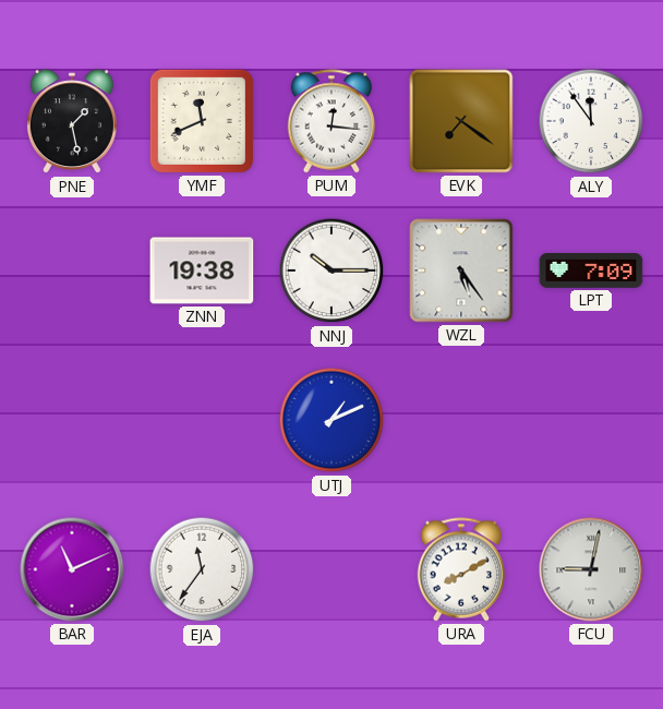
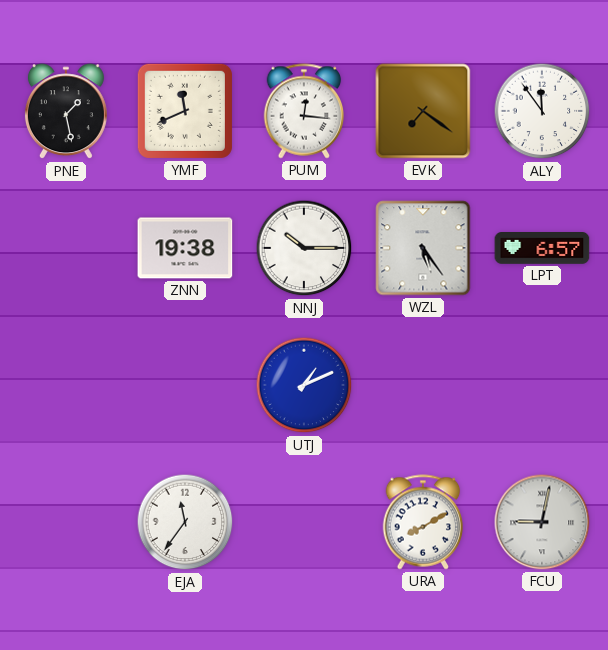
LPT: 7:09 -> 6:57
BAR: 11:11 -> none
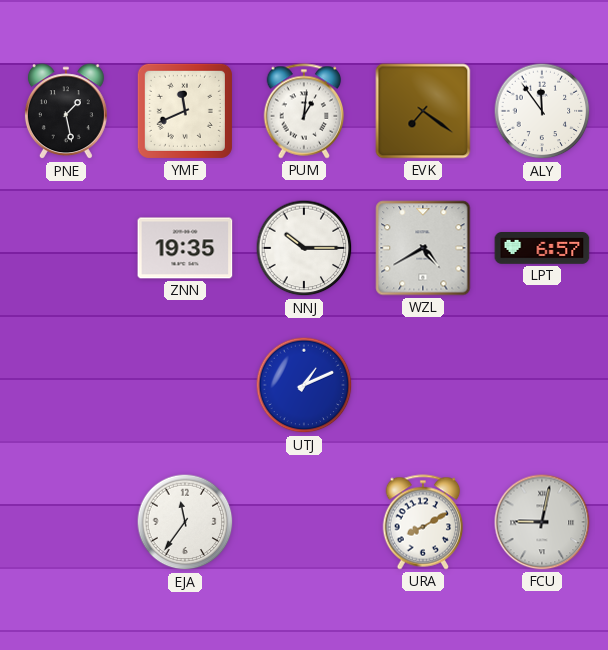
PUM: 12:16 -> 1:01
ZNN: 19:38 -> 19:35
WZL: 5:24 -> 4:40
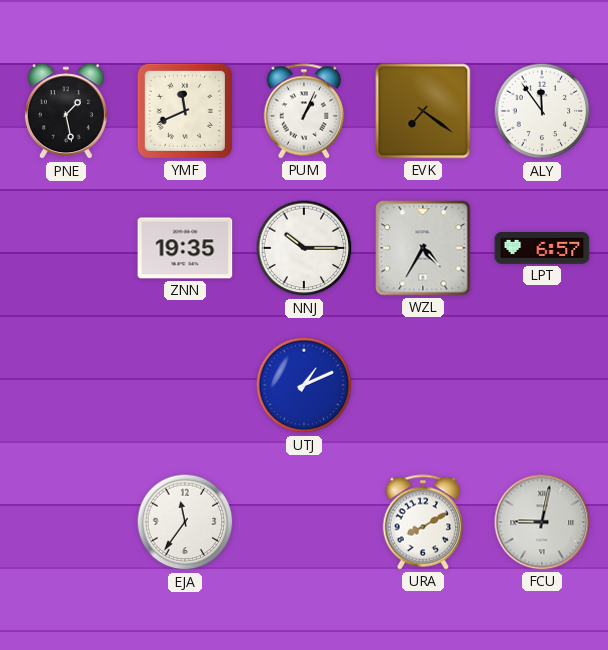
PUM: 1:01 -> 1:04
WZL: 4:40 -> 4:35
